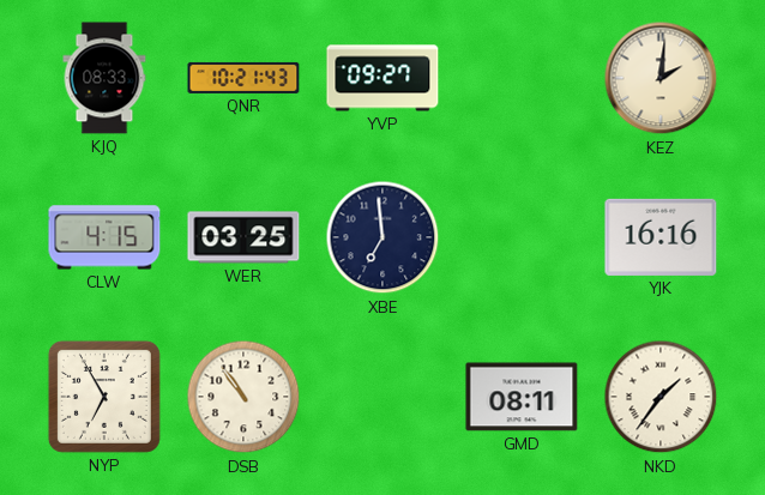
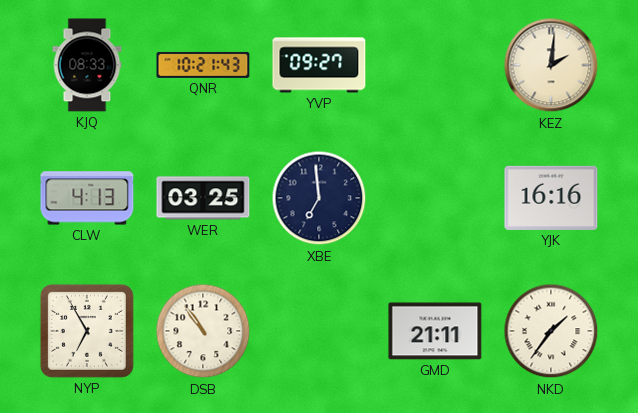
CLW: 4:15 -> 4:13
GMD: 08:11 -> 21:11
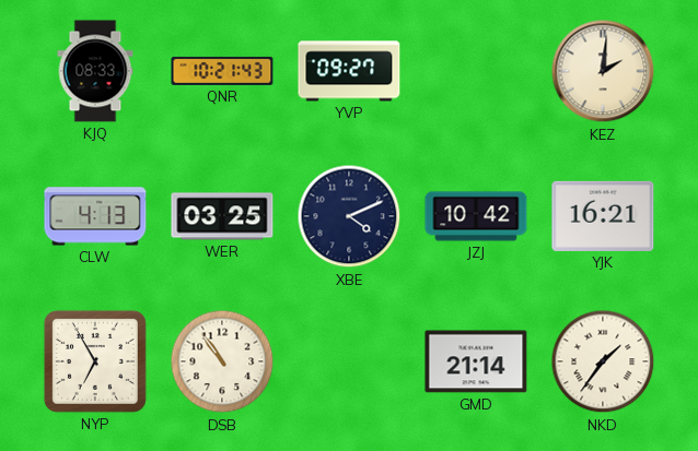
XBE: 6:59 -> 4:11
JZJ: none -> 10:42
YJK: 16:16 -> 16:21
GMD: 21:11 -> 21:14
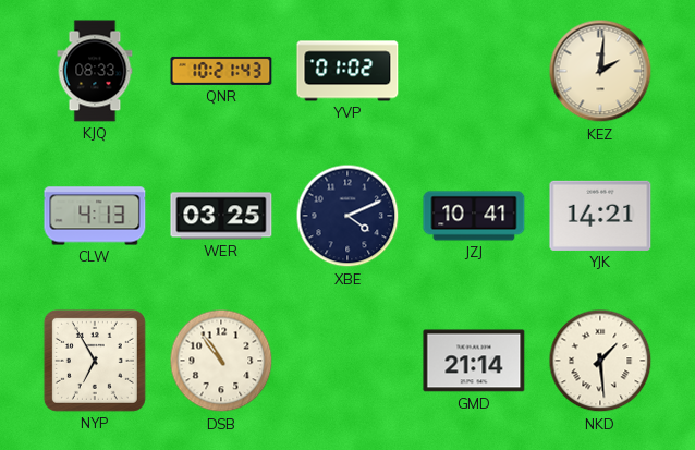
YVP: 09:27 -> 01:02
JZJ: 10:42 -> 10:41
YJK: 16:21 -> 14:21
NKD: 1:36 -> 1:29
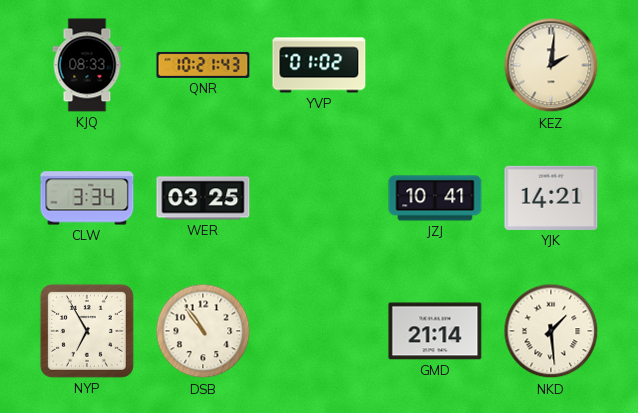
CLW: 4:13 -> 3:34
XBE: 4:11 -> none
